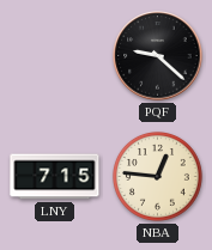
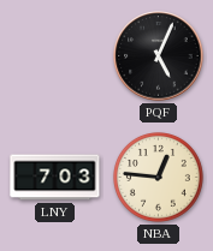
PQF: 9:22 -> 5:04
LNY: 7:15 -> 7:03
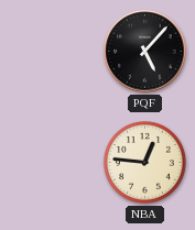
PQF: 5:04 -> 5:07
LNY: 7:03 -> none
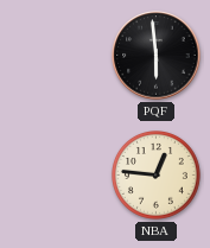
PQF: 5:07 -> 5:59
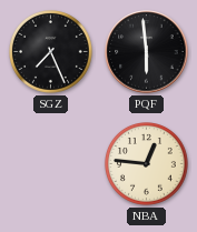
SGZ: none -> 7:26
